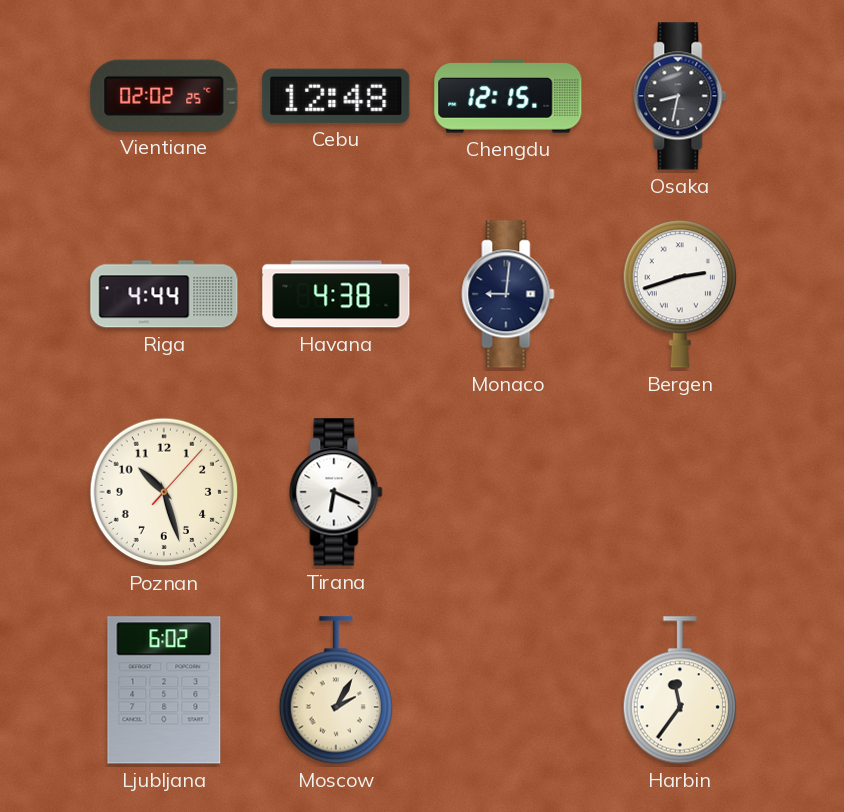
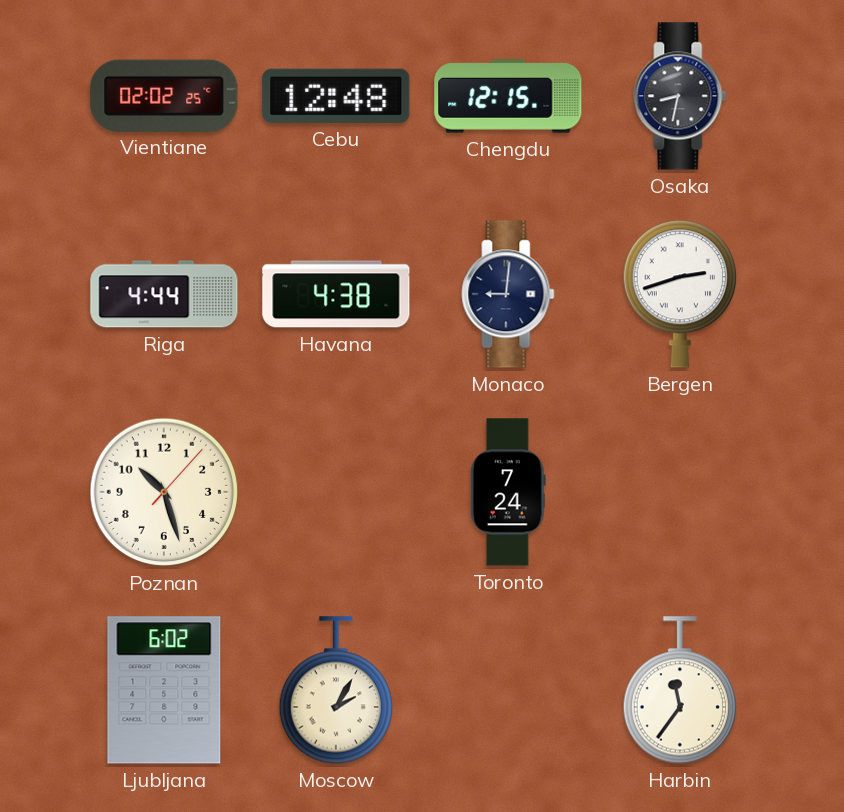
Tirana: 6:19 -> none
Toronto: none -> 7:24
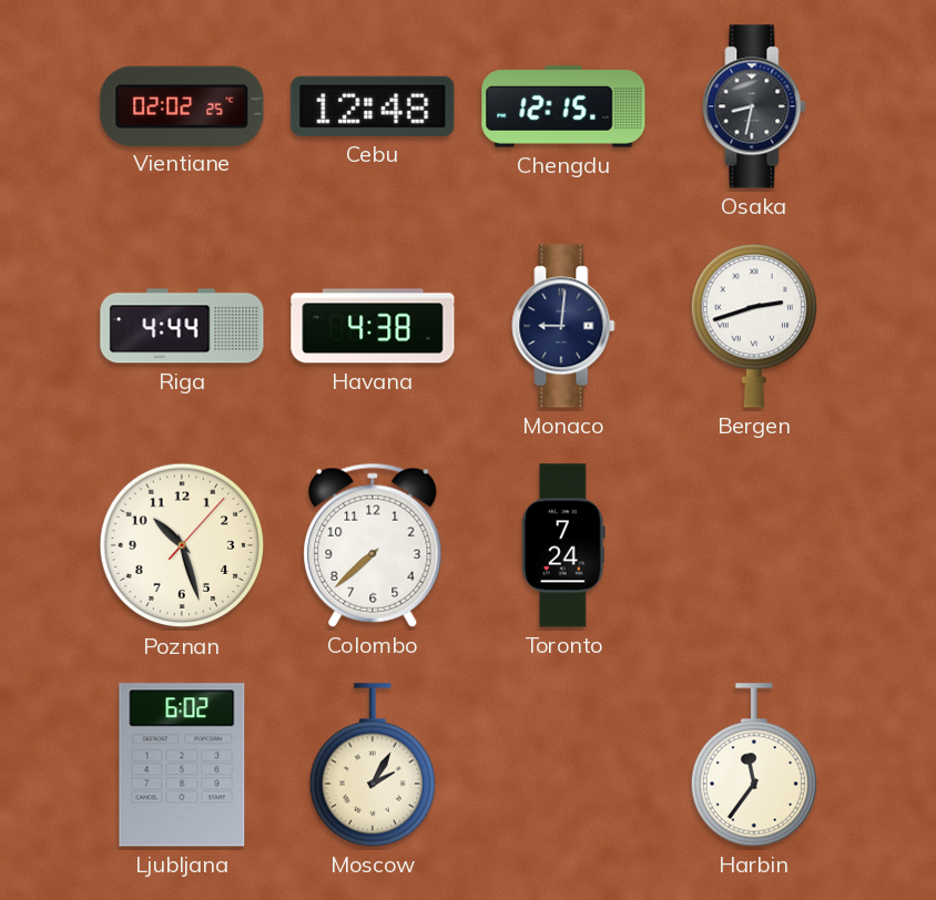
Colombo: none -> 7:38
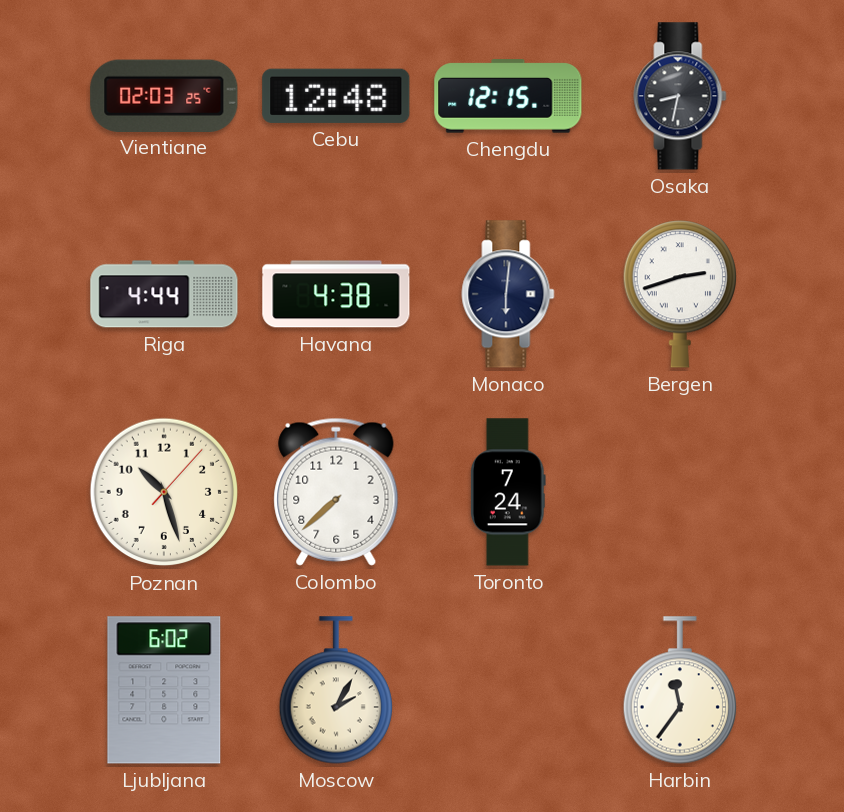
Vientiane: 02:02 -> 02:03
Monaco: 9:01 -> 6:01
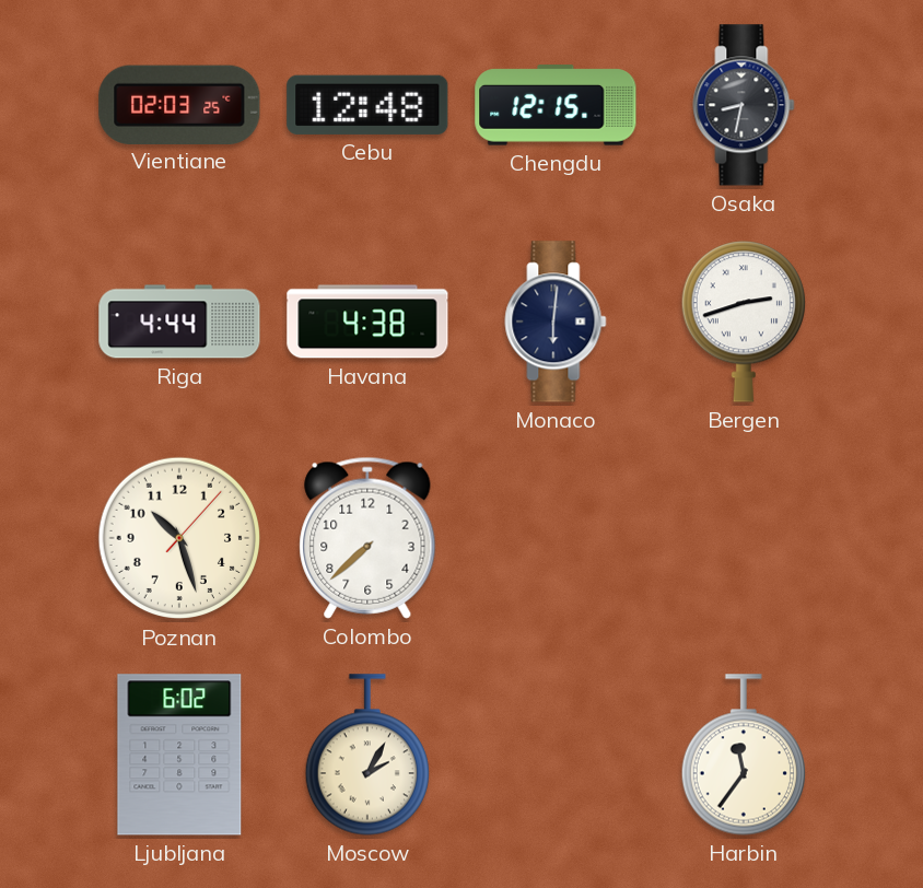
Toronto: 7:24 -> none
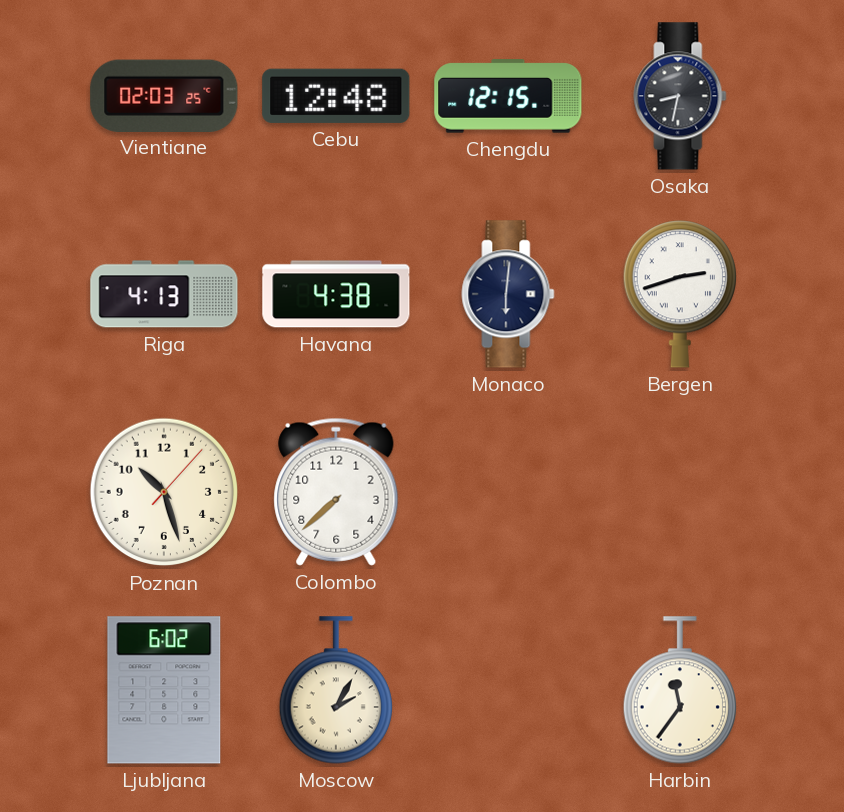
Riga: 4:44 -> 4:13
